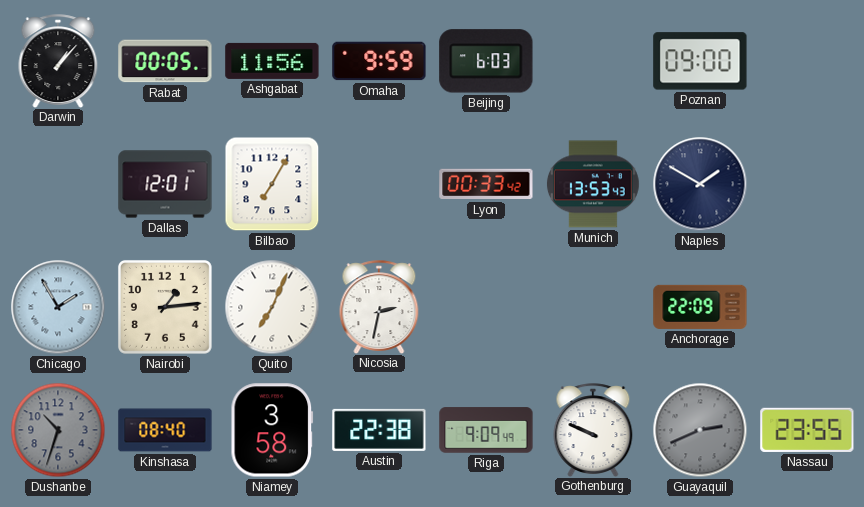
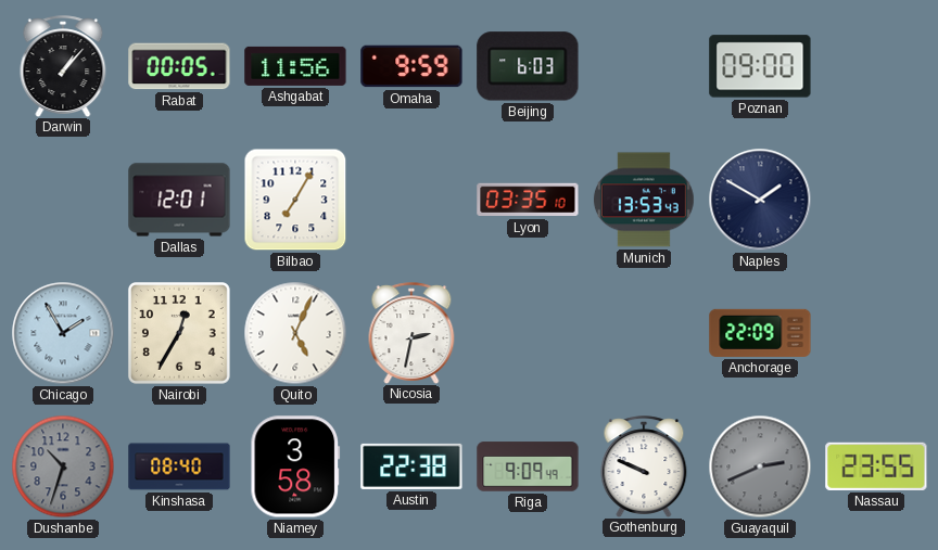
Lyon: 00:33 -> 03:35
Nairobi: 1:14 -> 12:35
Quito: 7:04 -> 5:04
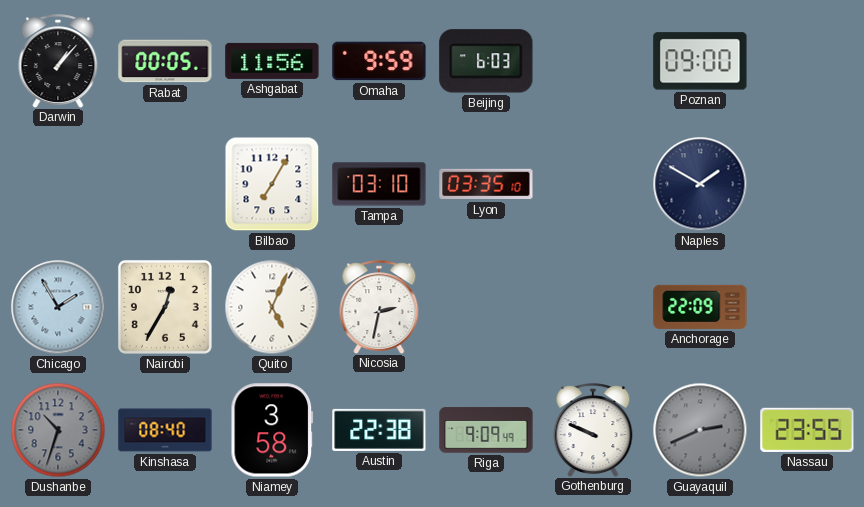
Dallas: 12:01 -> none
Tampa: none -> 03:10
Munich: 13:53 -> none
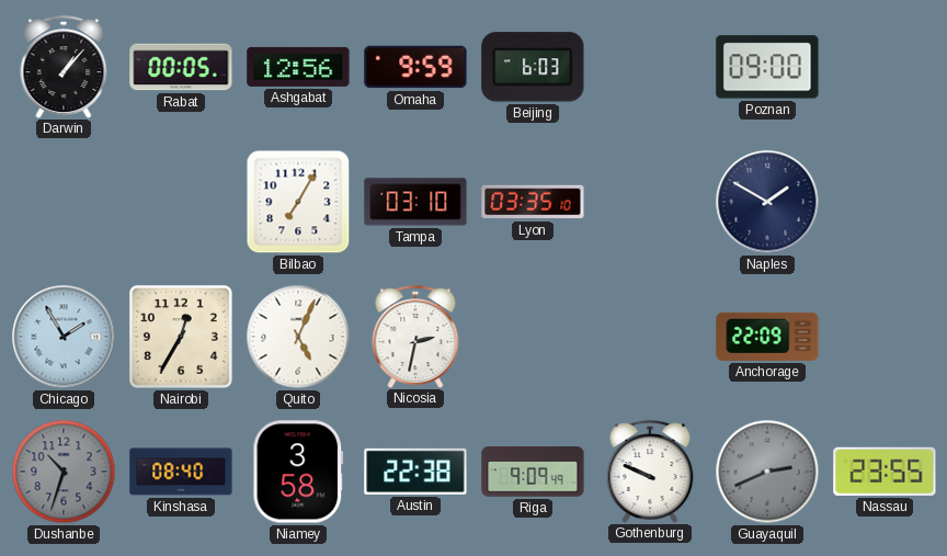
Ashgabat: 11:56 -> 12:56
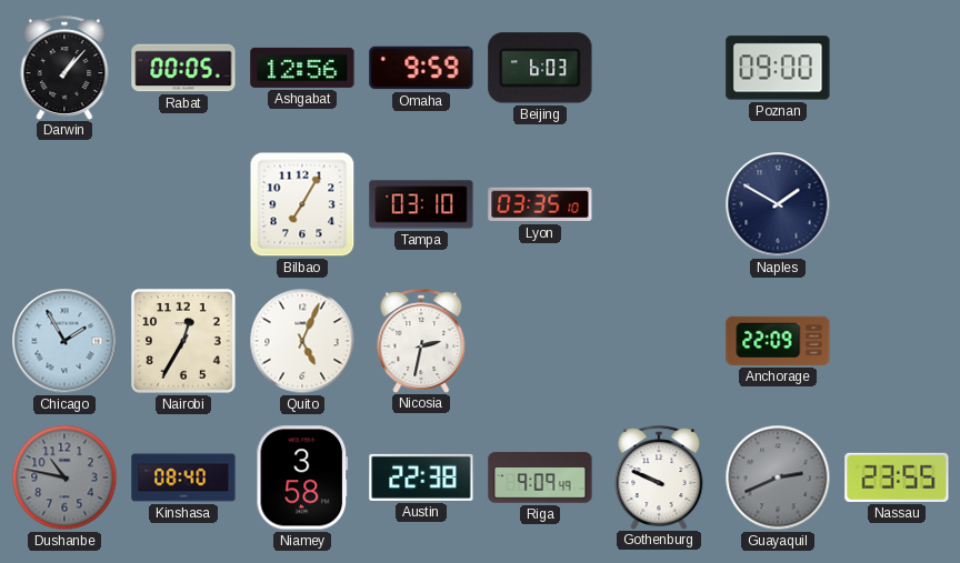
Dushanbe: 10:33 -> 10:47
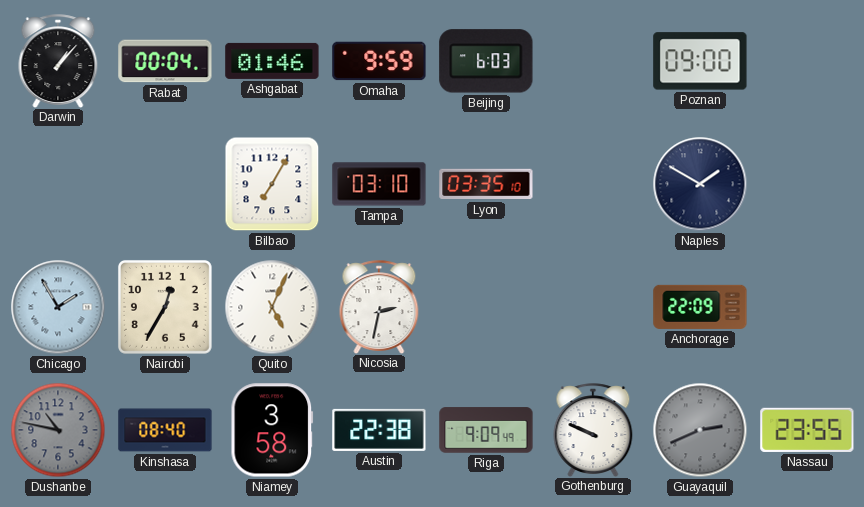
Rabat: 00:05 -> 00:04
Ashgabat: 12:56 -> 01:46
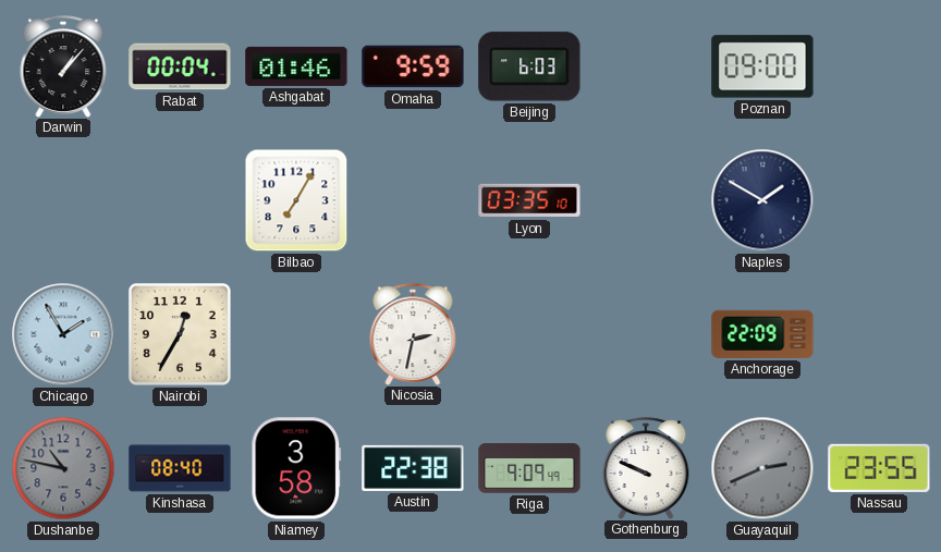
Tampa: 03:10 -> none
Quito: 5:04 -> none
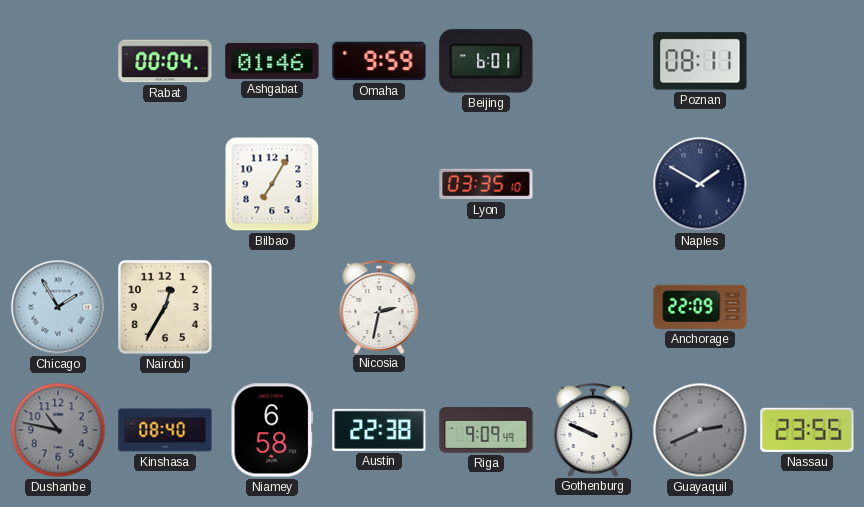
Darwin: 1:07 -> none
Beijing: 6:03 -> 6:01
Poznan: 09:00 -> 08:11
Niamey: 3:58 -> 6:58
